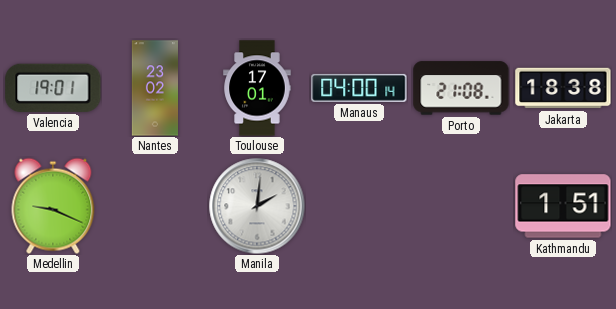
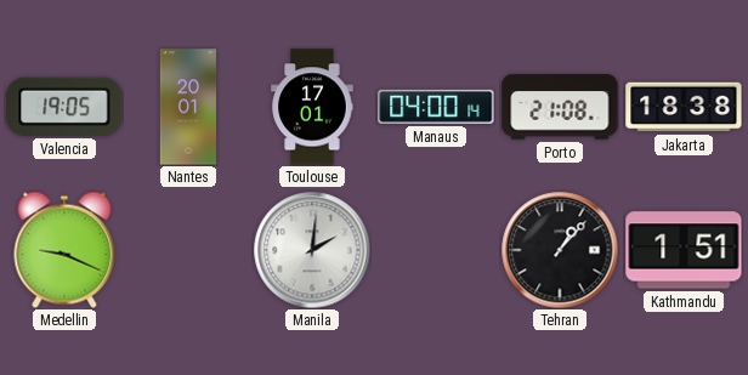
Valencia: 19:01 -> 19:05
Nantes: 23:02 -> 20:01
Tehran: none -> 1:07
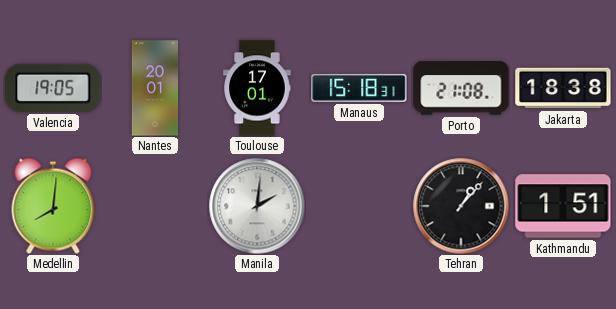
Manaus: 04:00 -> 15:18
Medellin: 9:19 -> 8:01
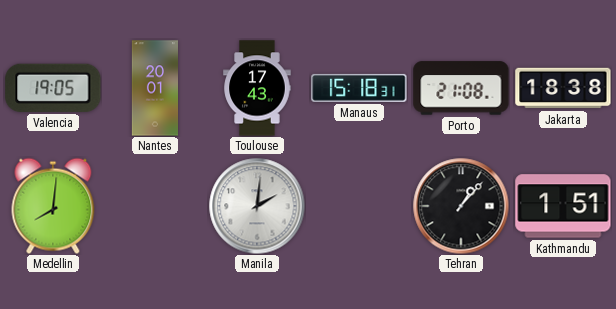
Toulouse: 17:01 -> 17:43
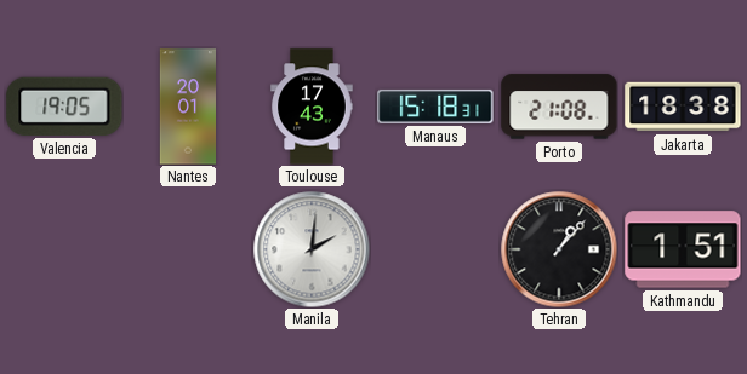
Medellin: 8:01 -> none
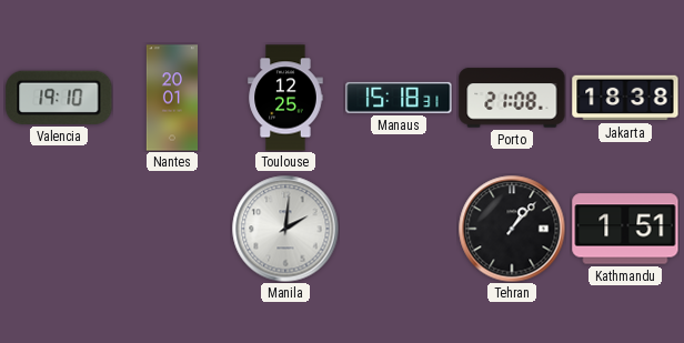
Valencia: 19:05 -> 19:10
Toulouse: 17:43 -> 12:25
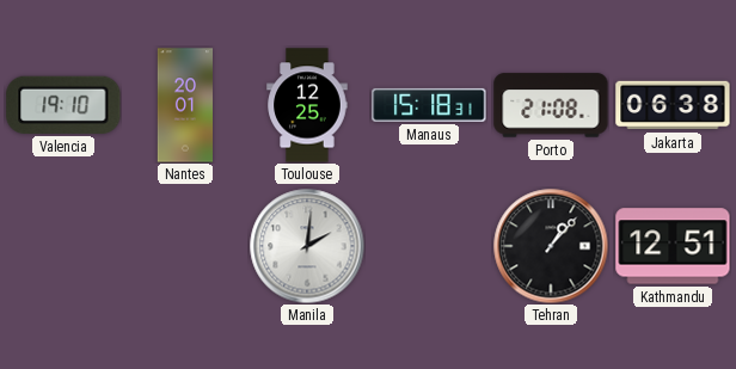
Jakarta: 18:38 -> 06:38
Kathmandu: 1:51 -> 12:51
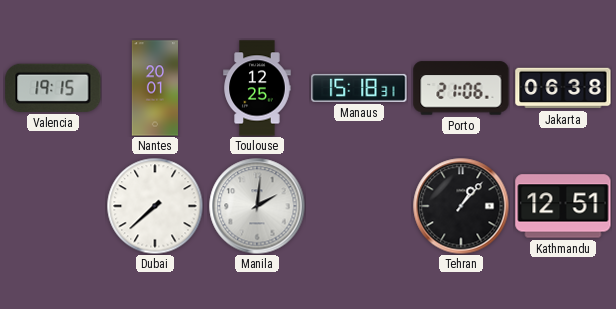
Valencia: 19:10 -> 19:15
Porto: 21:08 -> 21:06
Dubai: none -> 7:38
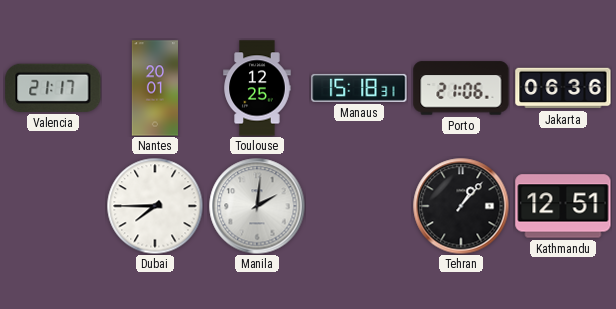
Valencia: 19:15 -> 21:17
Jakarta: 06:38 -> 06:36
Dubai: 7:38 -> 7:45
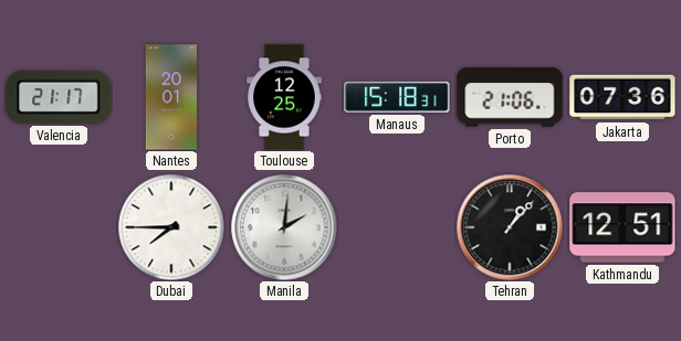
Jakarta: 06:36 -> 07:36
